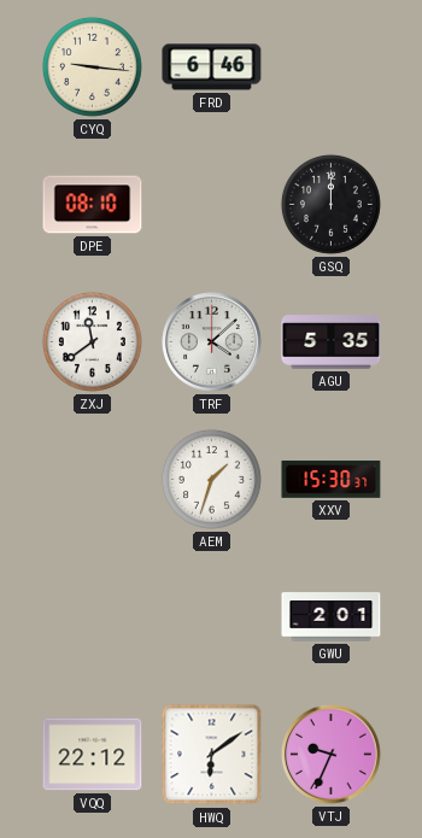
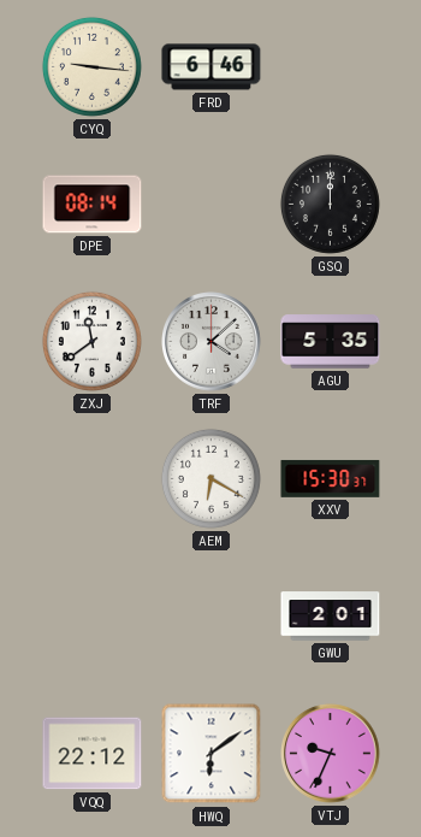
DPE: 08:10 -> 08:14
AEM: 1:33 -> 6:20
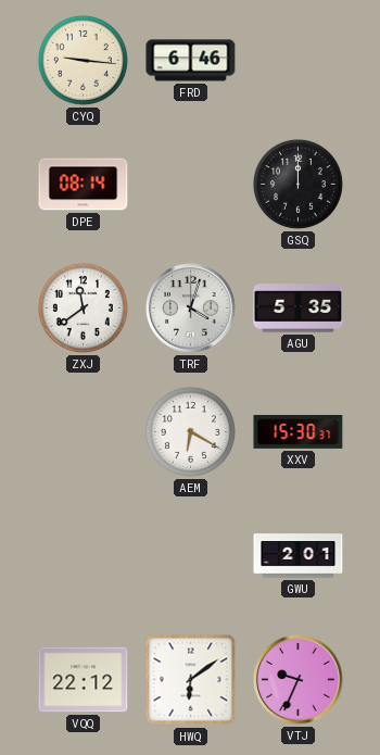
TRF: 4:08 -> 4:03
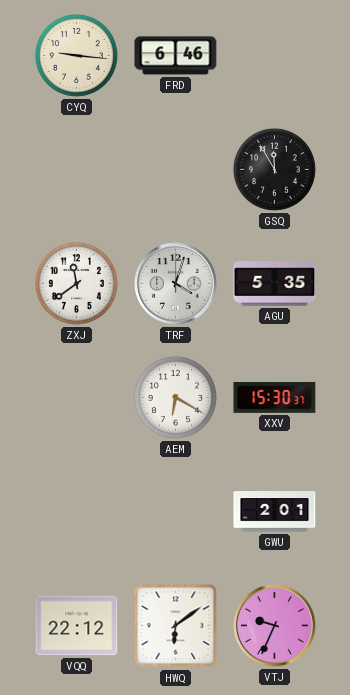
DPE: 08:14 -> none
GSQ: 12:00 -> 11:55
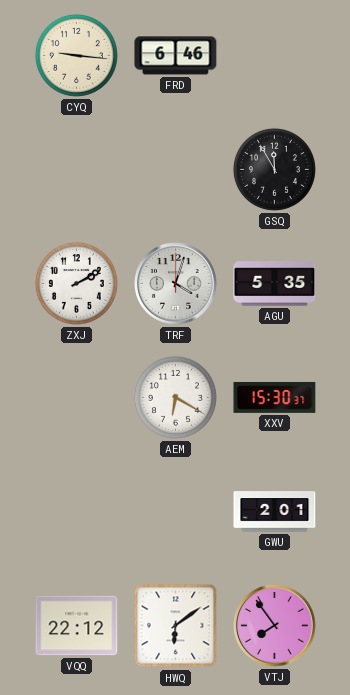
ZXJ: 11:39 -> 2:10
VTJ: 9:34 -> 7:54
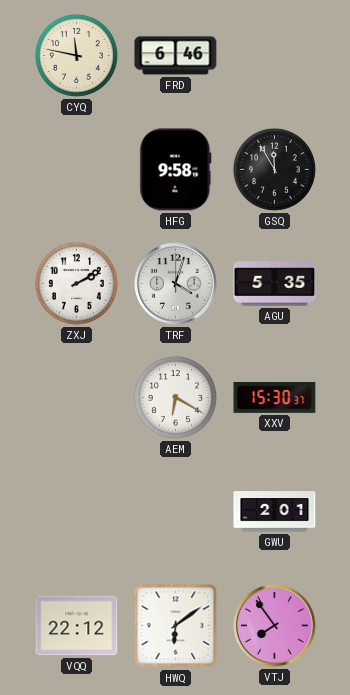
CYQ: 9:16 -> 11:47
HFG: none -> 9:58
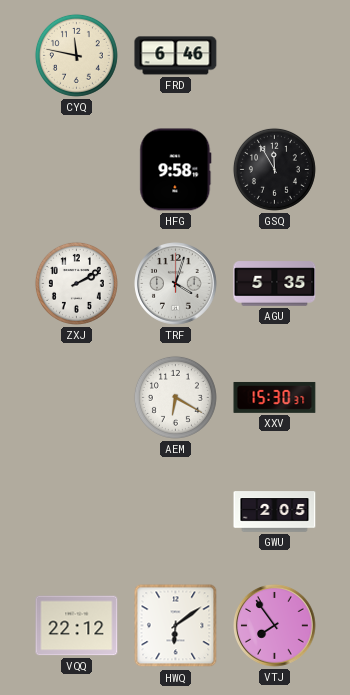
GWU: 2:01 -> 2:05
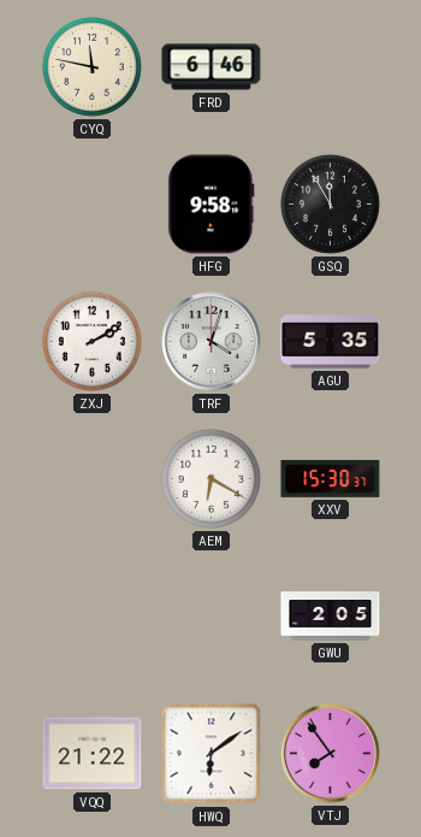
VQQ: 22:12 -> 21:22
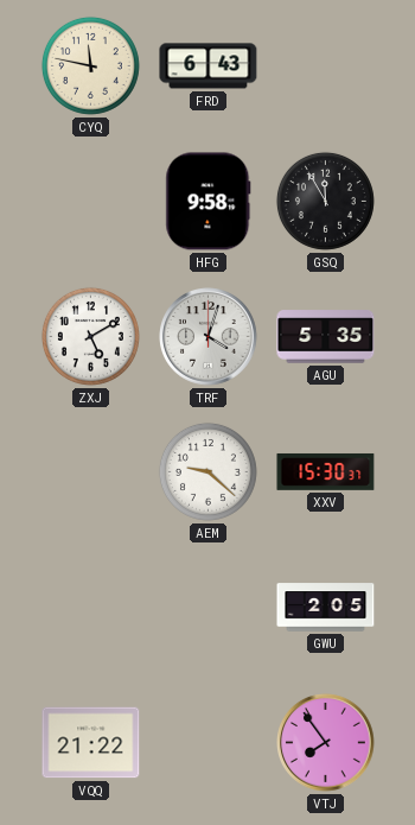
FRD: 6:46 -> 6:43
ZXJ: 2:10 -> 5:10
AEM: 6:20 -> 9:22
HWQ: 6:09 -> none
